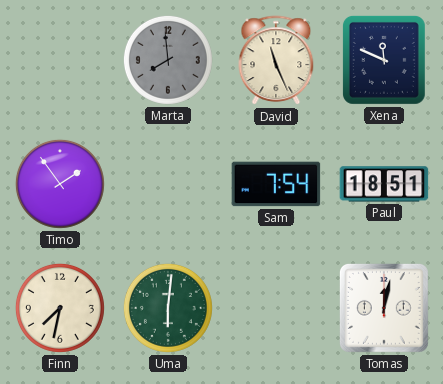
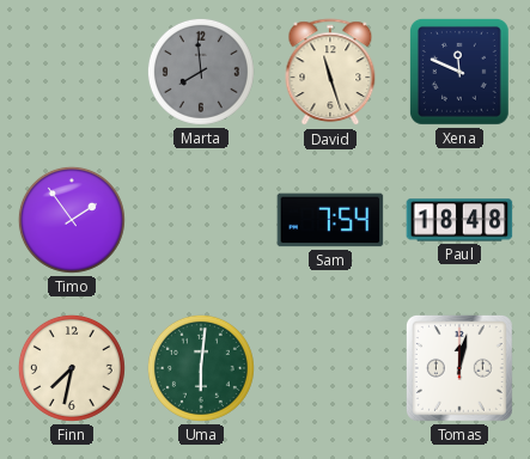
David: 11:26 -> 11:27
Paul: 18:51 -> 18:48
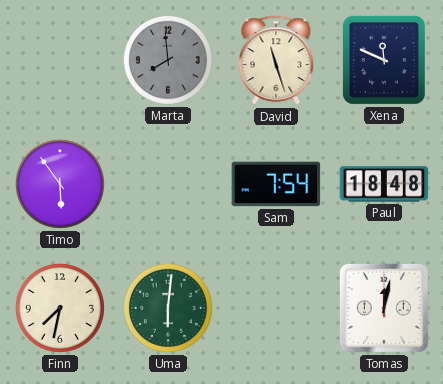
Timo: 1:54 -> 5:54
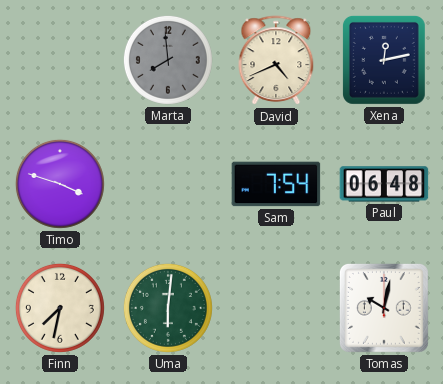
David: 11:27 -> 4:41
Xena: 11:49 -> 12:13
Timo: 5:54 -> 3:48
Paul: 18:48 -> 06:48
Tomas: 12:02 -> 10:02
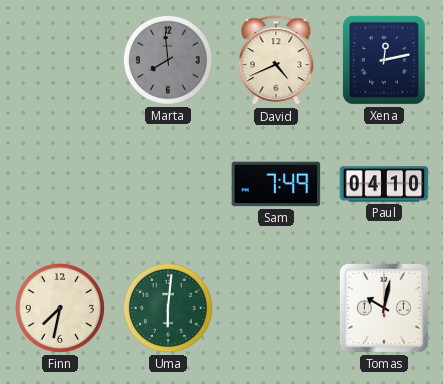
Timo: 3:48 -> none
Sam: 7:54 -> 7:49
Paul: 06:48 -> 04:10
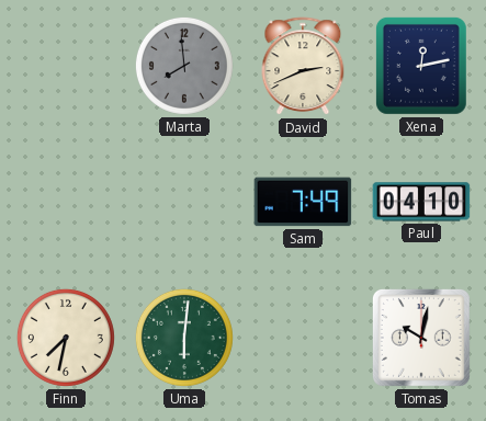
David: 4:41 -> 2:41
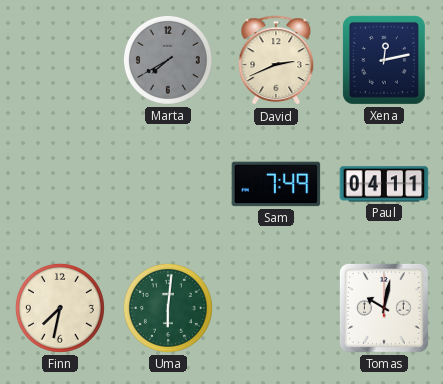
Marta: 7:59 -> 7:40
Paul: 04:10 -> 04:11
